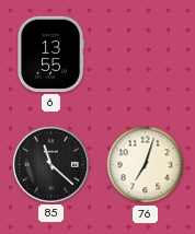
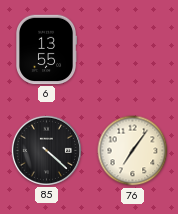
85: 11:22 -> 4:22
76: 7:03 -> 7:06
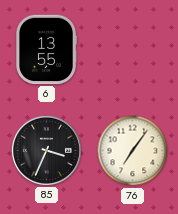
85: 4:22 -> 3:34
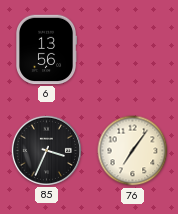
6: 13:55 -> 13:56
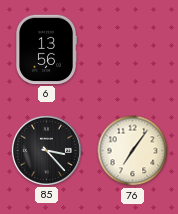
85: 3:34 -> 3:23
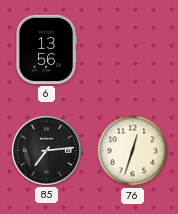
85: 3:23 -> 7:14
76: 7:06 -> 12:33
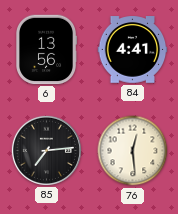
84: none -> 4:41
76: 12:33 -> 12:29
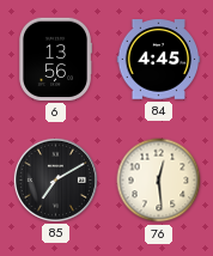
84: 4:41 -> 4:45
85: 7:14 -> 7:10
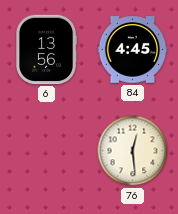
85: 7:10 -> none
